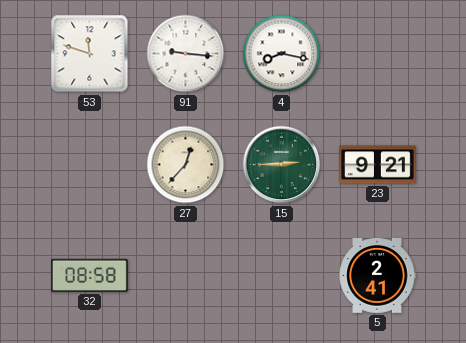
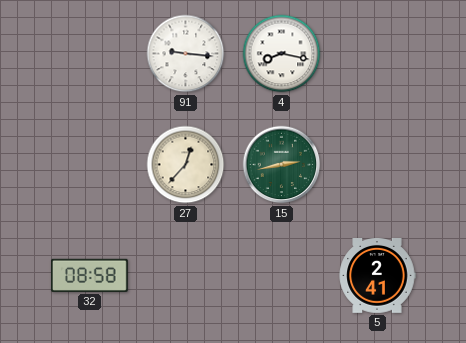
53: 11:48 -> none
15: 2:45 -> 2:43
23: 9:21 -> none
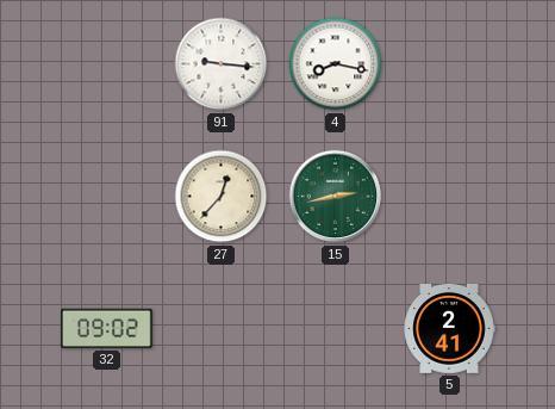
32: 08:58 -> 09:02
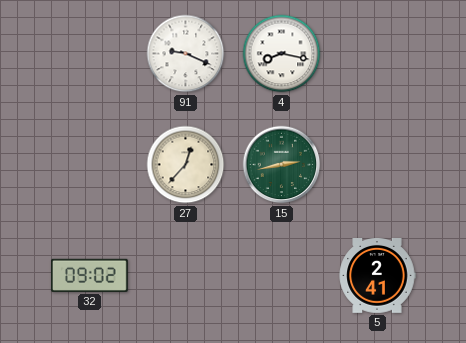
91: 9:16 -> 9:19
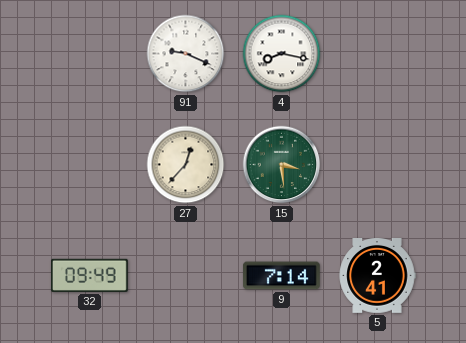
15: 2:43 -> 3:29
32: 09:02 -> 09:49
9: none -> 7:14
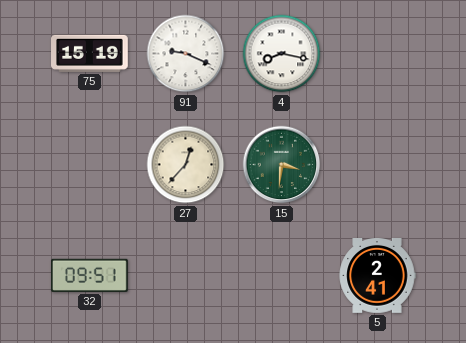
75: none -> 15:19
15: 3:29 -> 3:31
32: 09:49 -> 09:51
9: 7:14 -> none
